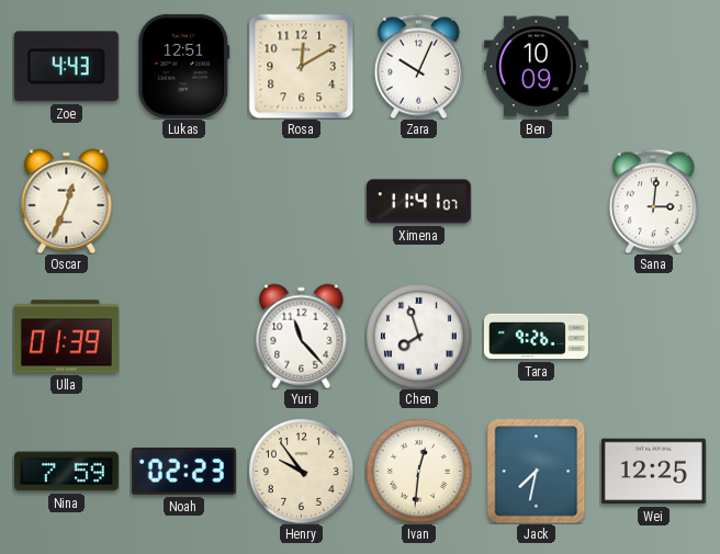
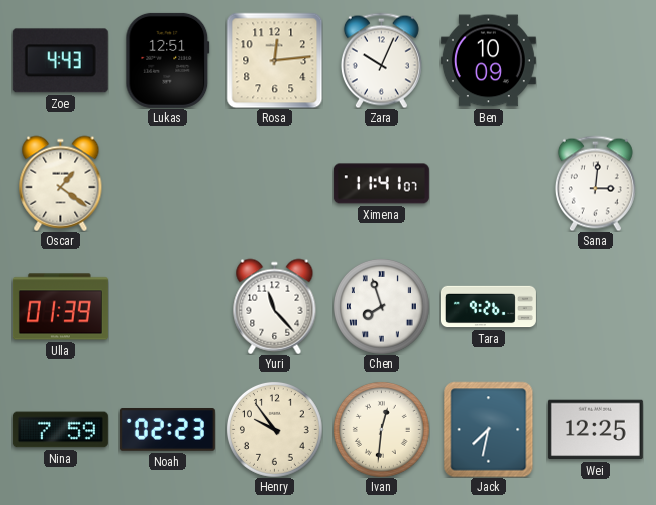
Rosa: 12:10 -> 12:14
Oscar: 12:34 -> 1:21
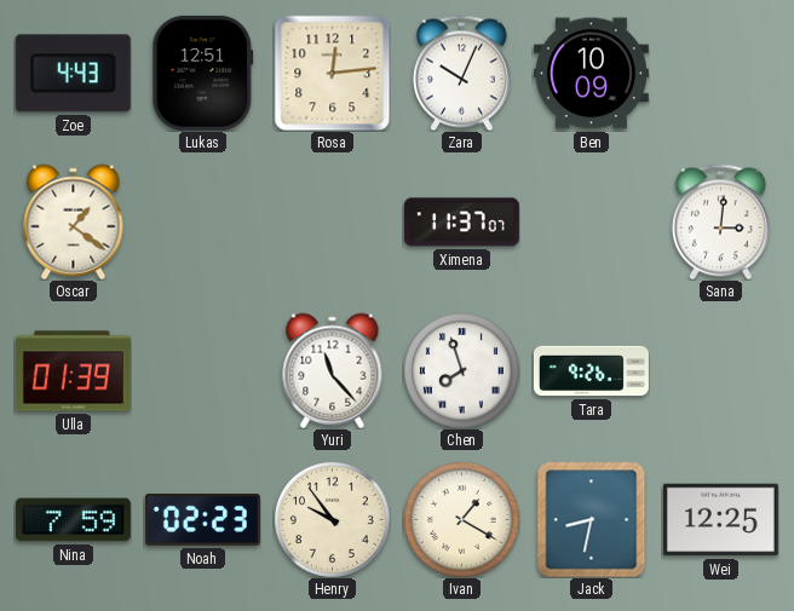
Ximena: 11:41 -> 11:37
Ivan: 12:31 -> 1:20
Jack: 7:32 -> 8:32
